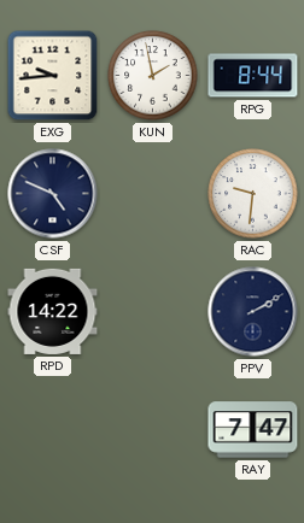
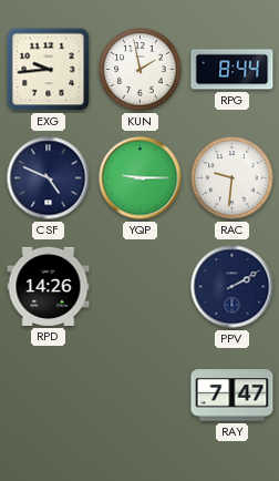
YQP: none -> 9:15
RPD: 14:22 -> 14:26
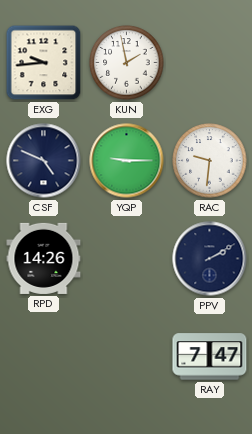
RPG: 8:44 -> none
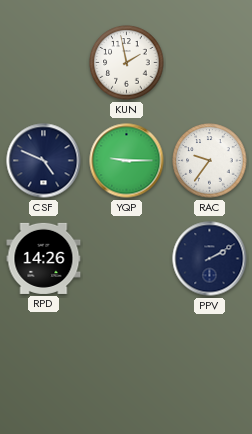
EXG: 9:44 -> none
RAC: 9:31 -> 9:36
RAY: 7:47 -> none
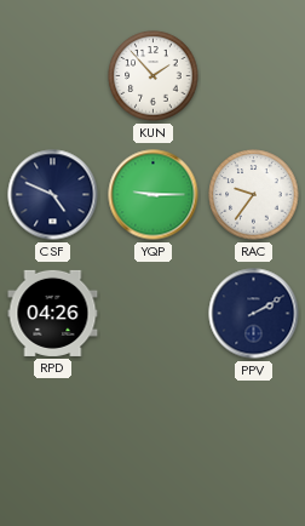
KUN: 1:58 -> 1:53
RPD: 14:26 -> 04:26
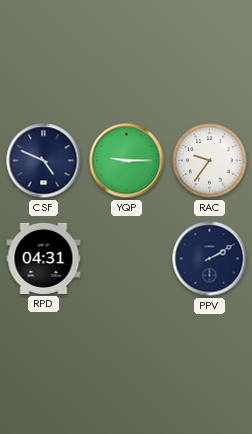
KUN: 1:53 -> none
RPD: 04:26 -> 04:31
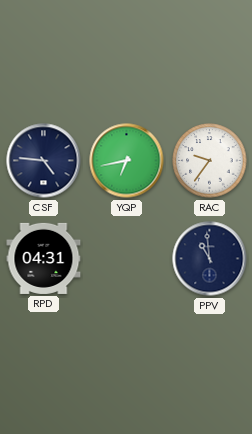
CSF: 4:49 -> 4:46
YQP: 9:15 -> 6:43
PPV: 2:10 -> 10:59
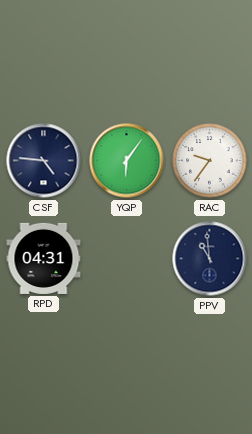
YQP: 6:43 -> 6:06
